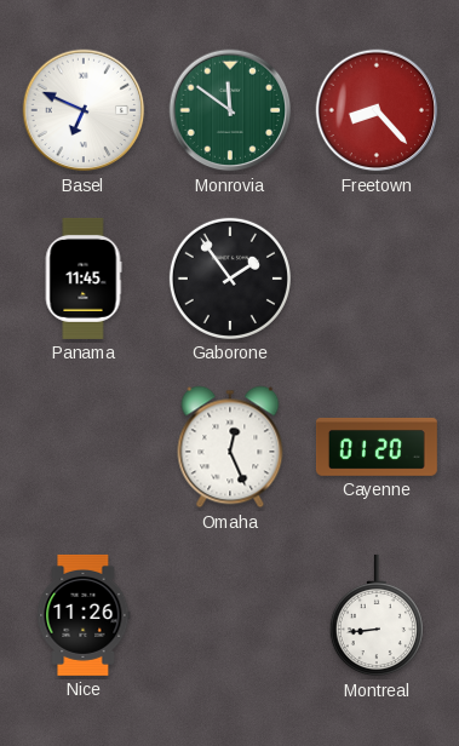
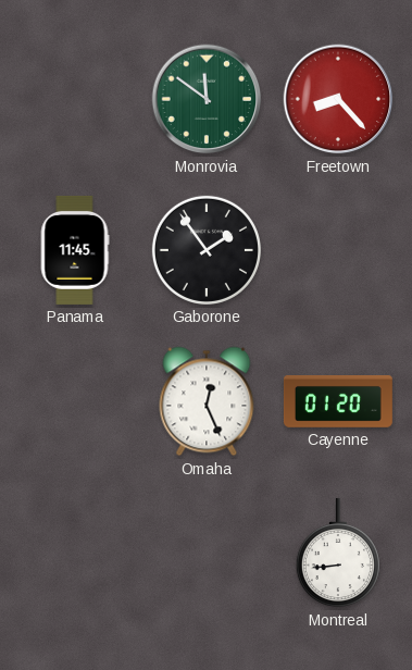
Basel: 6:49 -> none
Nice: 11:26 -> none
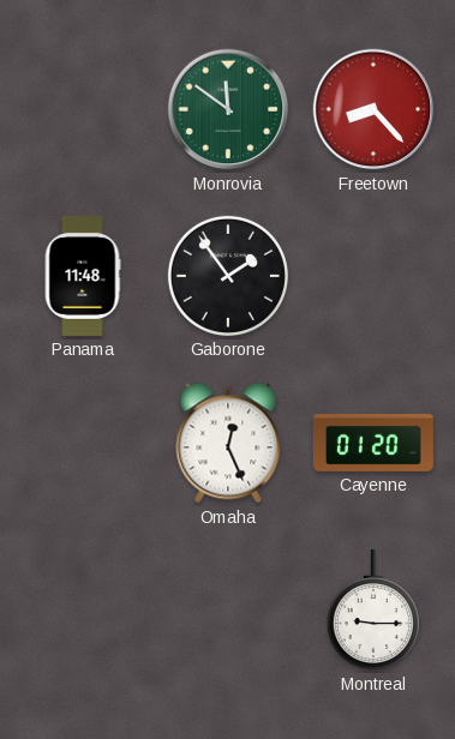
Panama: 11:45 -> 11:48
Montreal: 8:44 -> 9:15
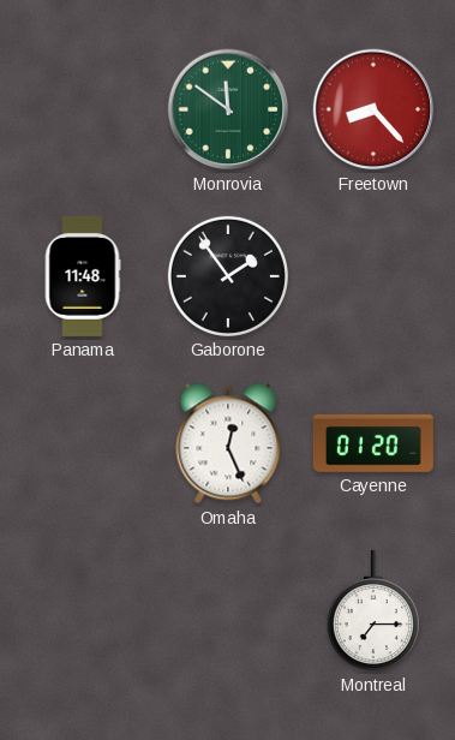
Montreal: 9:15 -> 7:15
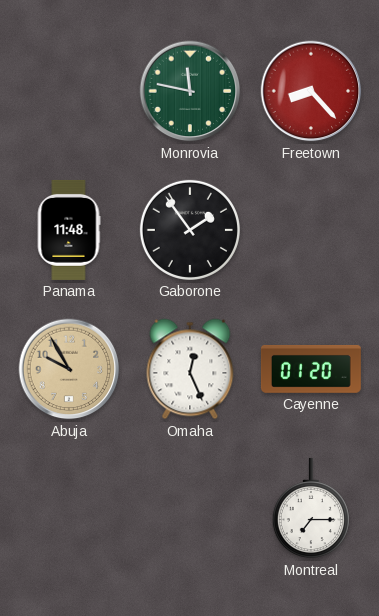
Monrovia: 11:51 -> 11:47
Abuja: none -> 9:55
